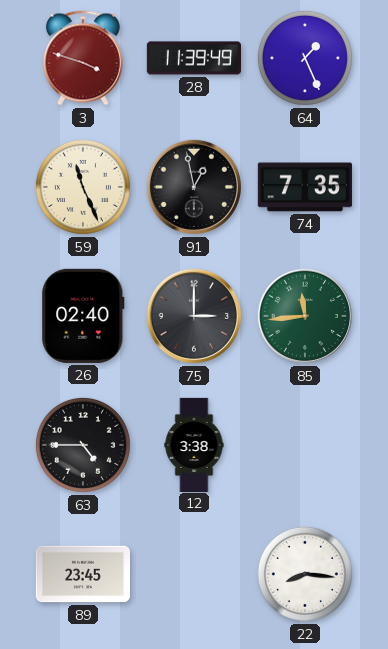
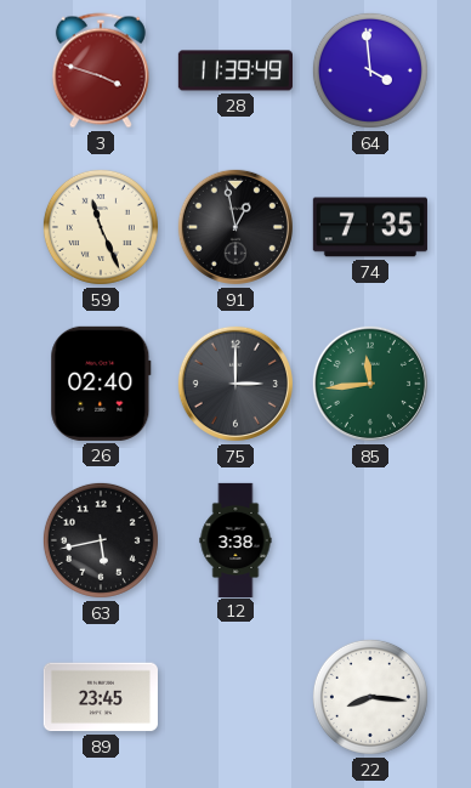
64: 1:26 -> 3:59
63: 4:45 -> 5:43
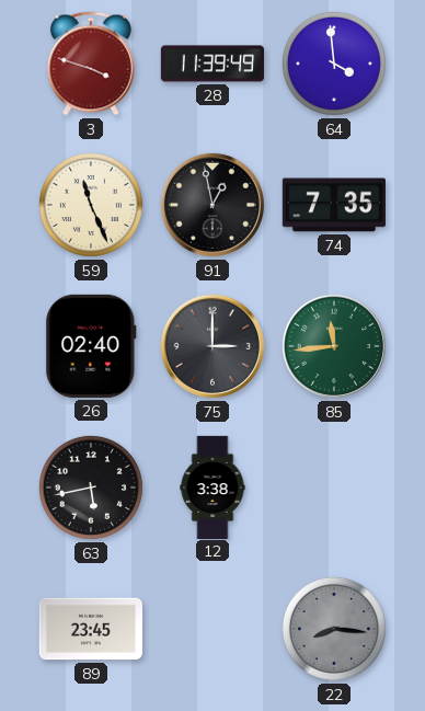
22 dial: white -> grey
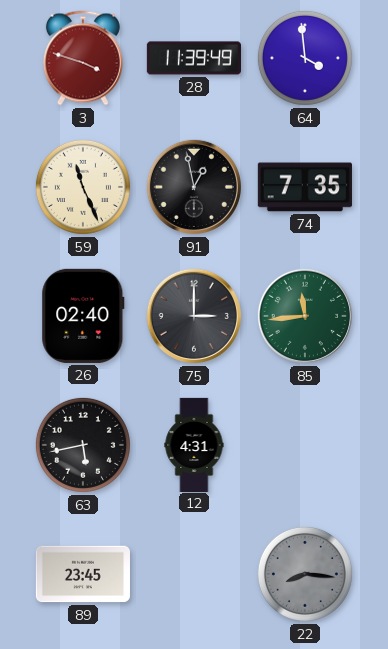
12: 3:38 -> 4:31
